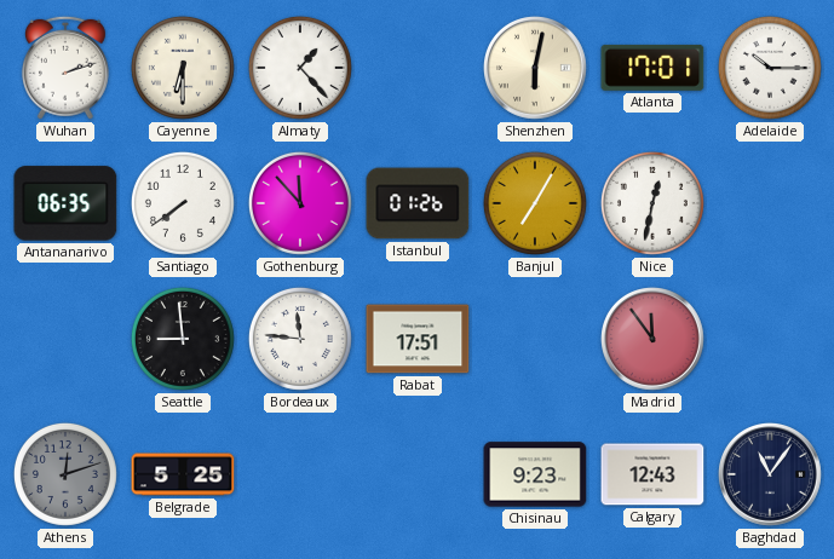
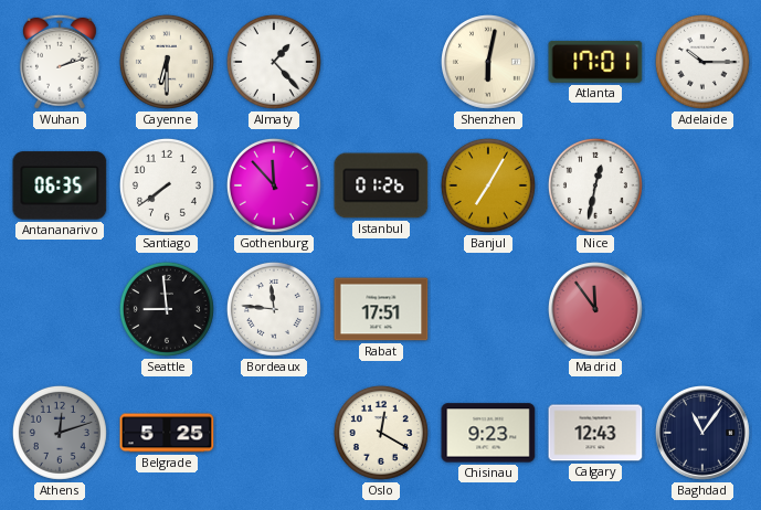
Oslo: none -> 12:20
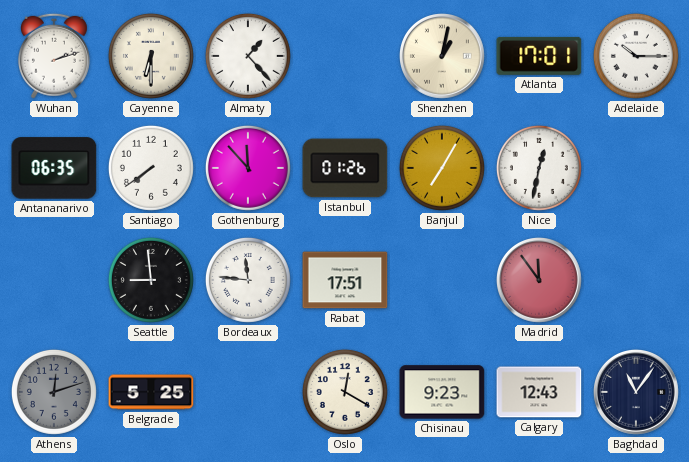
Shenzhen: 6:02 -> 1:02
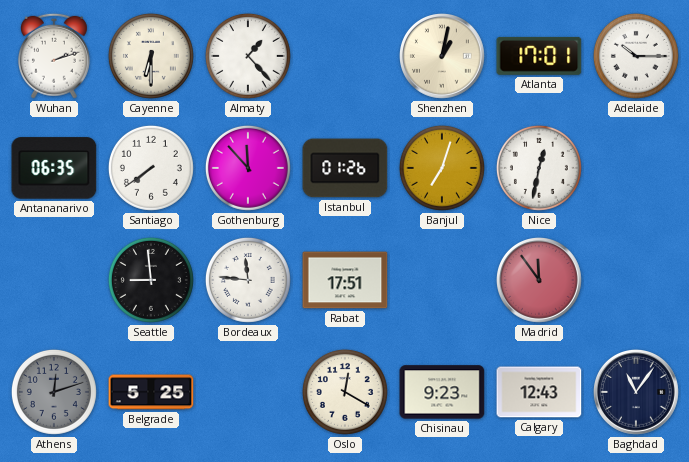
Banjul: 7:05 -> 7:03
